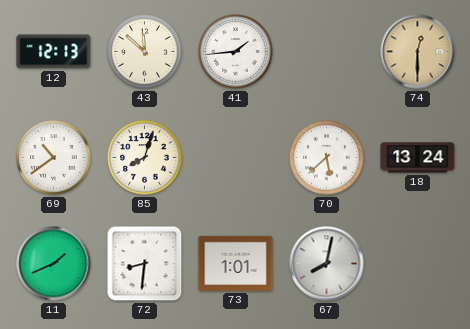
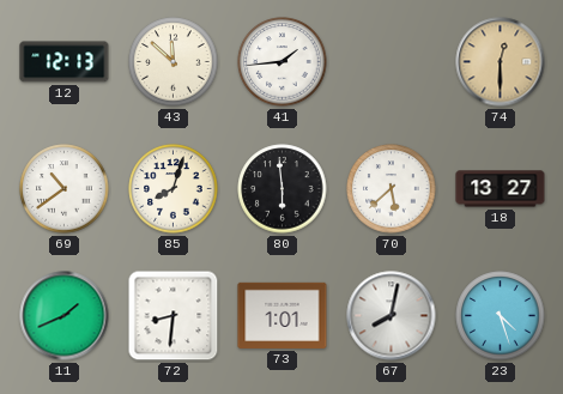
80: none -> 5:59
18: 13:24 -> 13:27
23: none -> 4:27
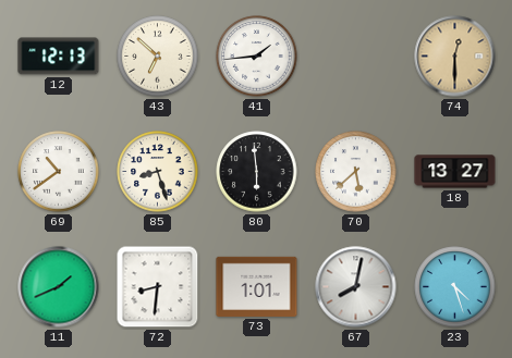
43: 11:52 -> 6:52
85: 8:03 -> 8:27
